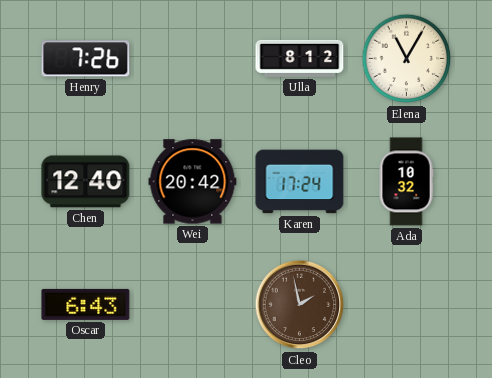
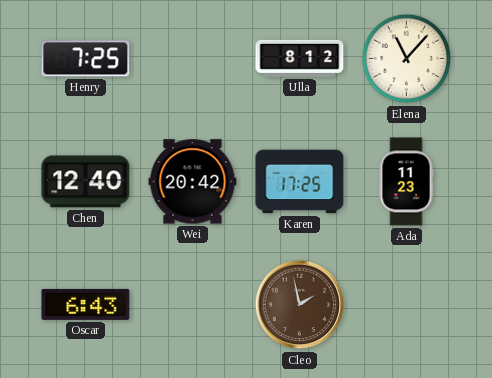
Henry: 7:26 -> 7:25
Elena: 11:05 -> 11:07
Karen: 17:24 -> 17:25
Ada: 10:32 -> 11:23
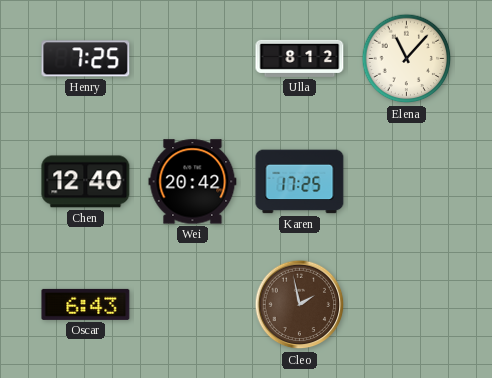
Ada: 11:23 -> none
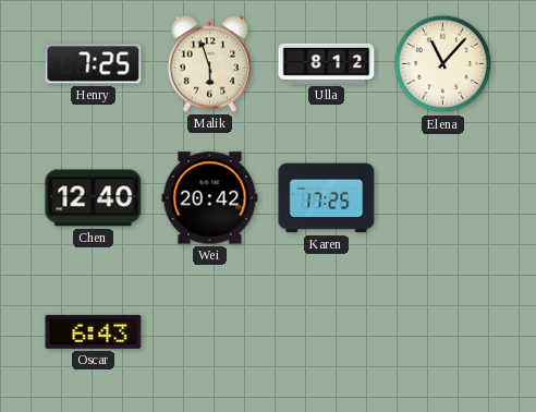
Malik: none -> 5:57
Cleo: 1:58 -> none
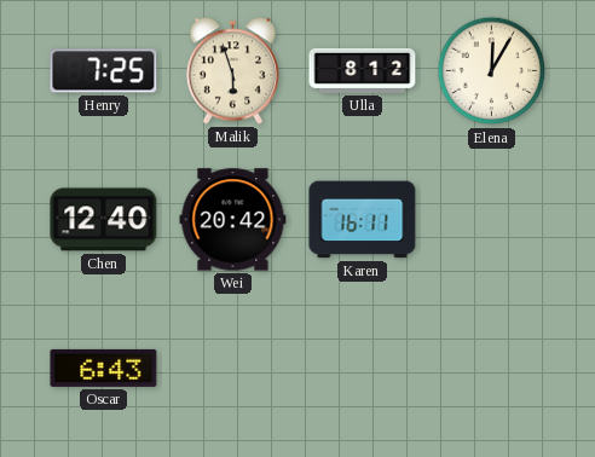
Elena: 11:07 -> 12:05
Karen: 17:25 -> 16:11
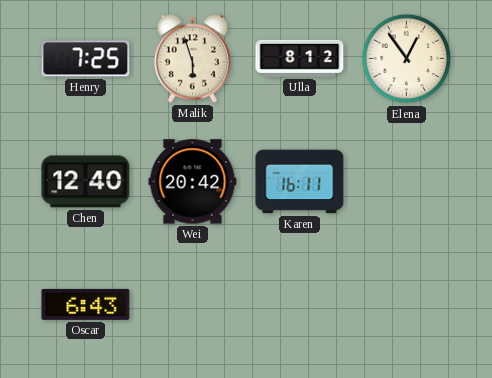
Elena: 12:05 -> 12:54
